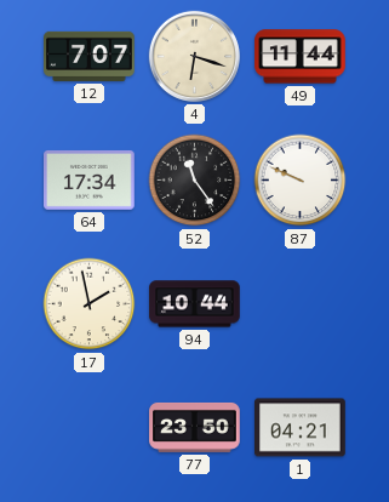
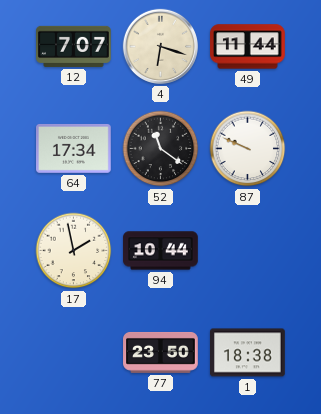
52: 11:24 -> 11:21
1: 04:21 -> 18:38
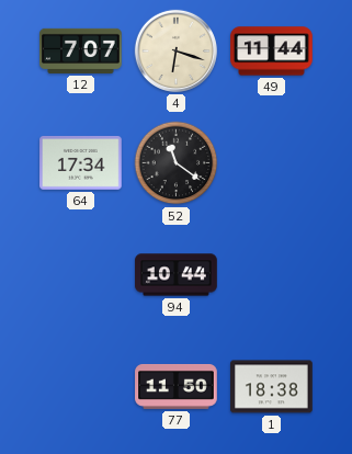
87: 9:49 -> none
17: 1:58 -> none
77: 23:50 -> 11:50
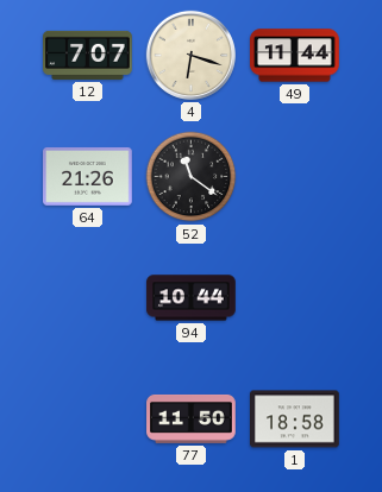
64: 17:34 -> 21:26
1: 18:38 -> 18:58
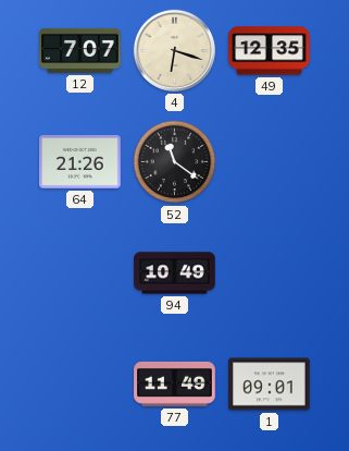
49: 11:44 -> 12:35
94: 10:44 -> 10:49
77: 11:50 -> 11:49
1: 18:58 -> 09:01
